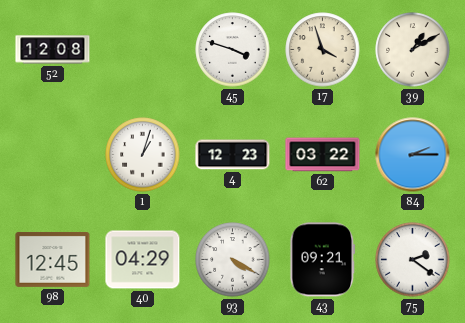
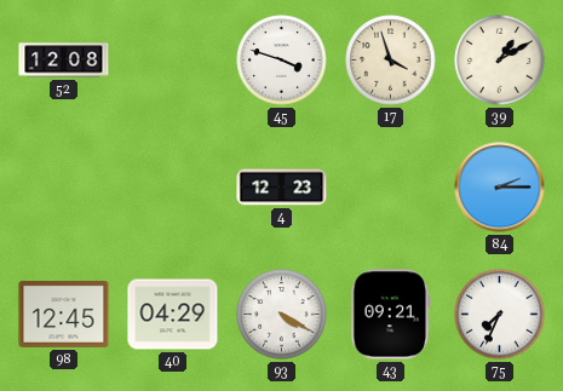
1: 1:03 -> none
62: 03:22 -> none
75: 2:21 -> 7:34
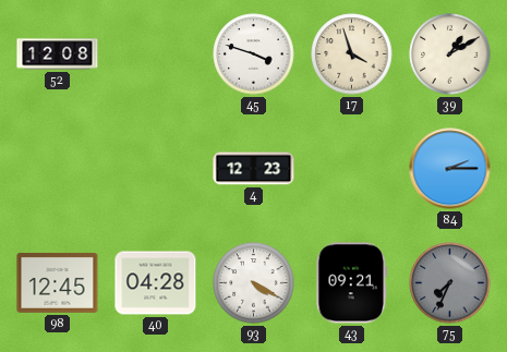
40: 04:29 -> 04:28
75 dial: white -> grey
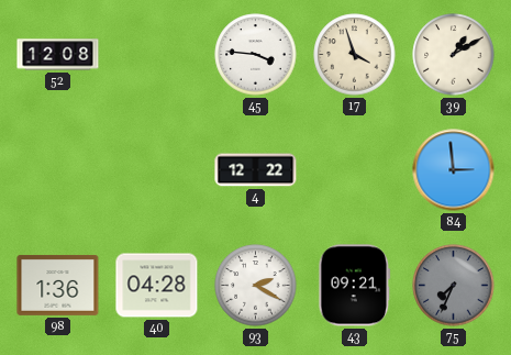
45: 3:48 -> 3:46
4: 12:23 -> 12:22
84: 2:15 -> 2:59
98: 12:45 -> 1:36
93: 4:20 -> 2:20
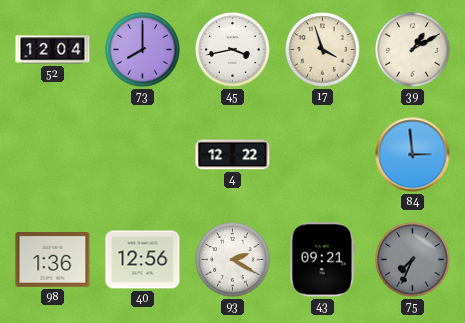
52: 12:08 -> 12:04
73: none -> 8:00
45: 3:46 -> 3:43
40: 04:28 -> 12:56
